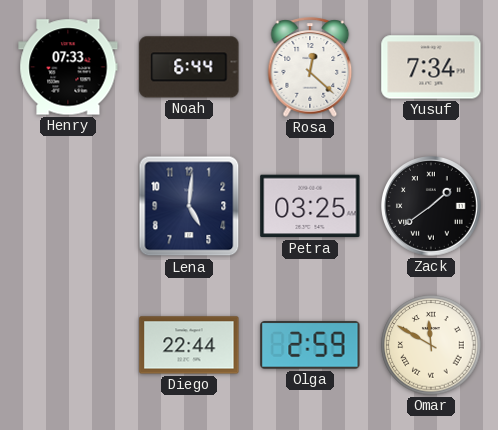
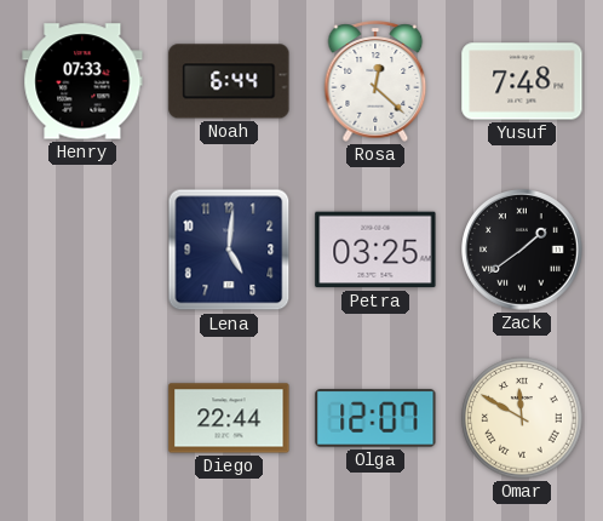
Yusuf: 7:34 -> 7:48
Olga: 2:59 -> 12:07
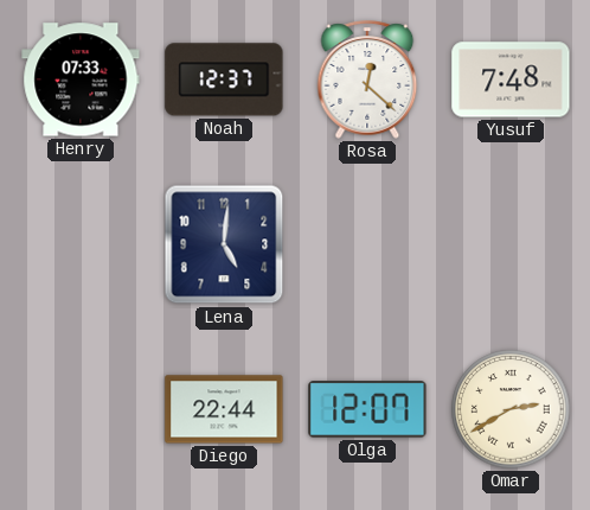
Noah: 6:44 -> 12:37
Petra: 03:25 -> none
Zack: 1:39 -> none
Omar: 11:50 -> 2:40
